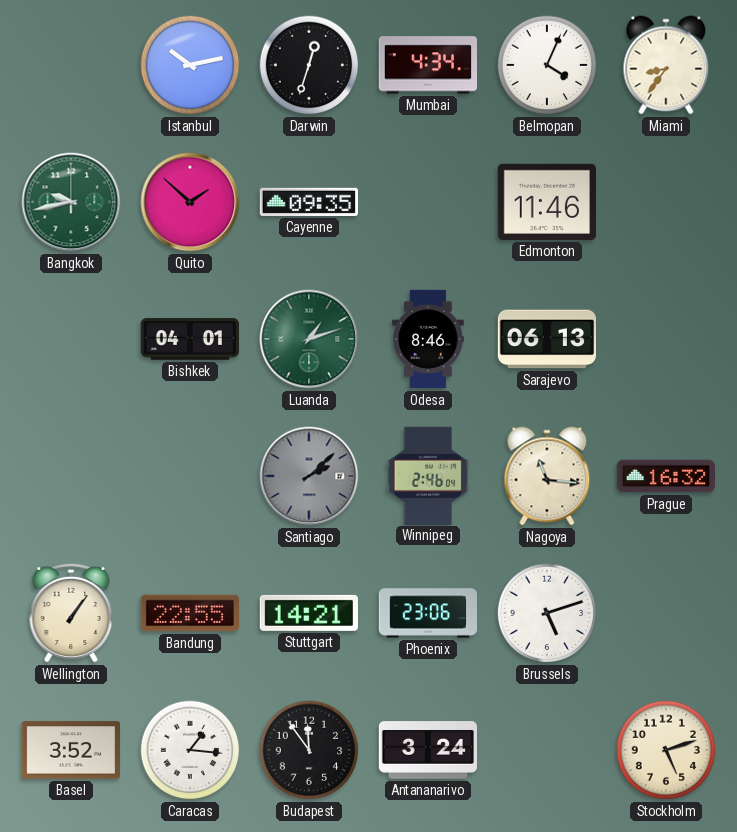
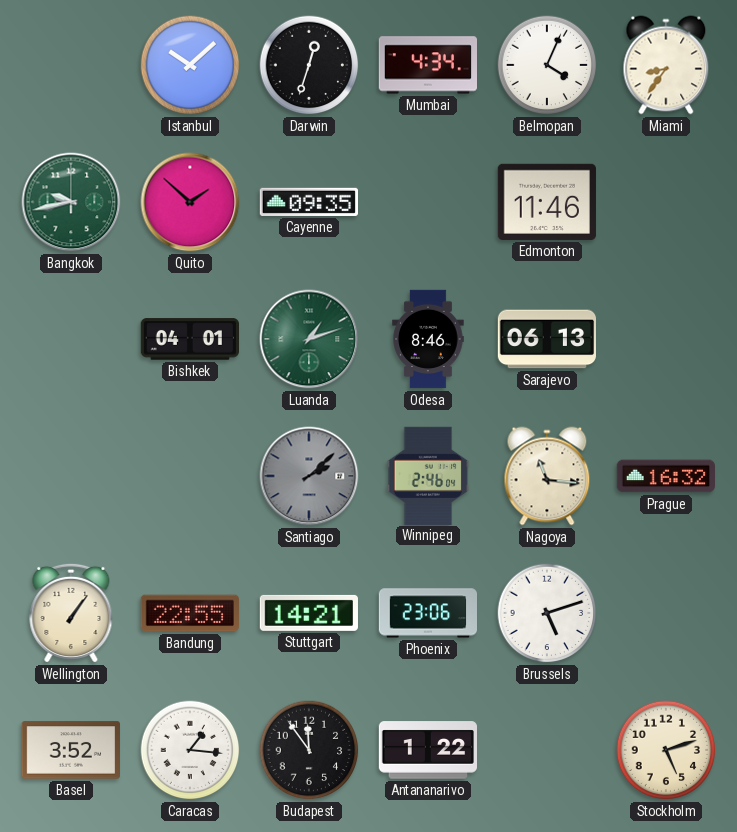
Istanbul: 10:13 -> 10:08
Antananarivo: 3:24 -> 1:22
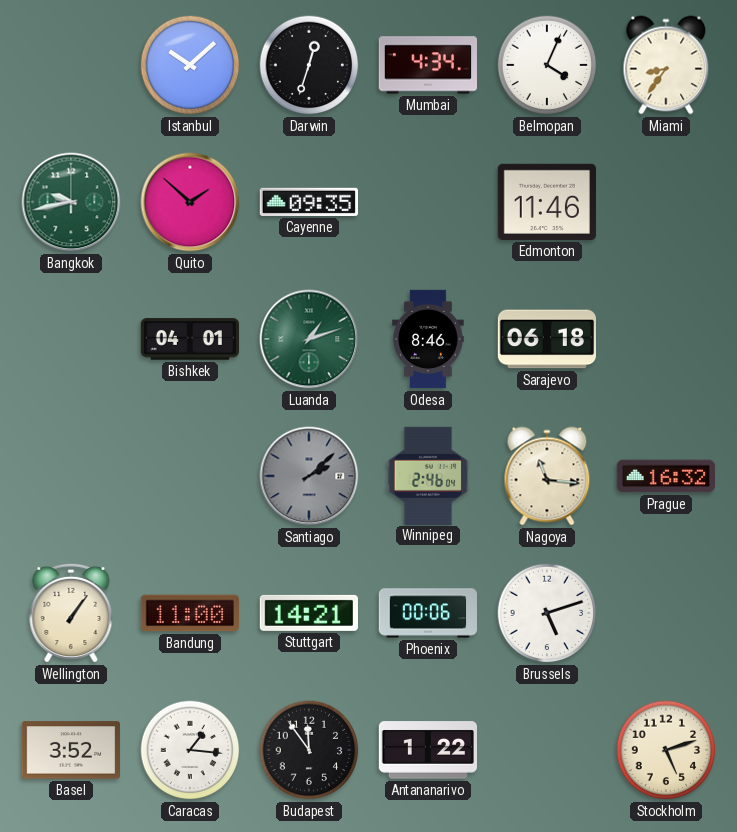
Sarajevo: 06:13 -> 06:18
Bandung: 22:55 -> 11:00
Phoenix: 23:06 -> 00:06
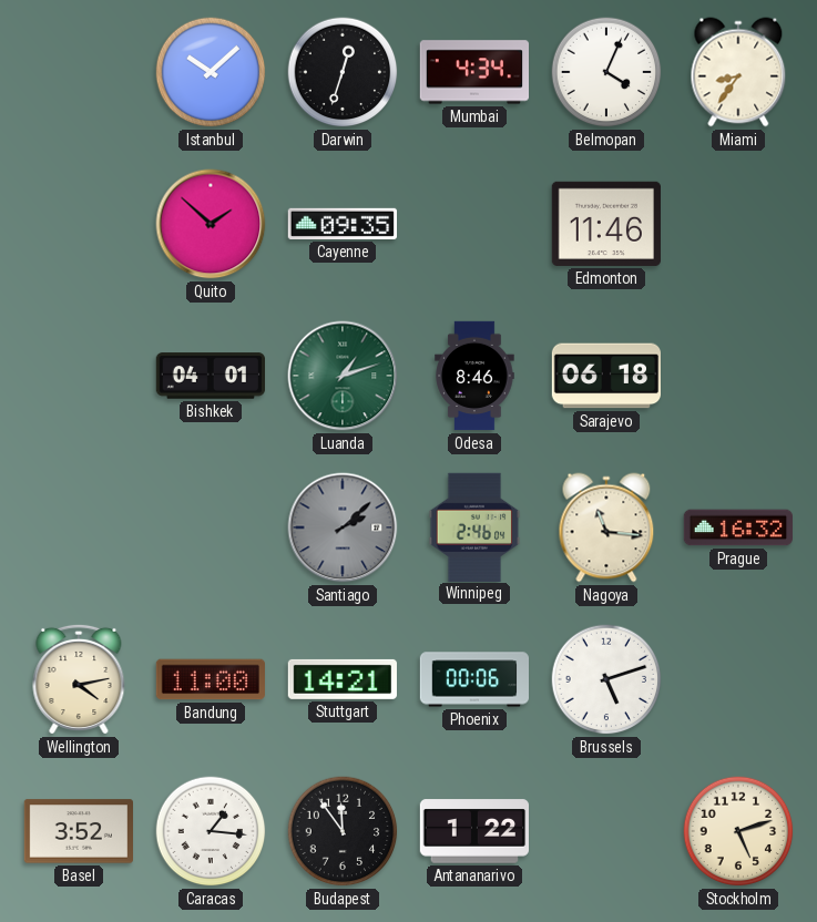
Bangkok: 9:43 -> none
Wellington: 1:06 -> 4:13
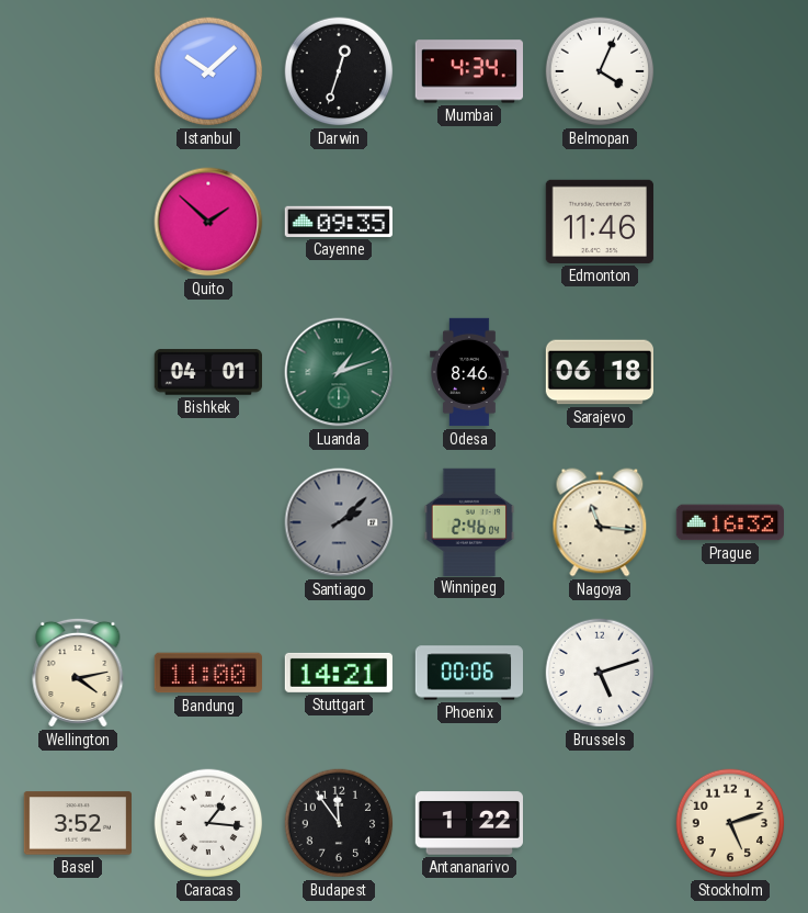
Miami: 8:36 -> none
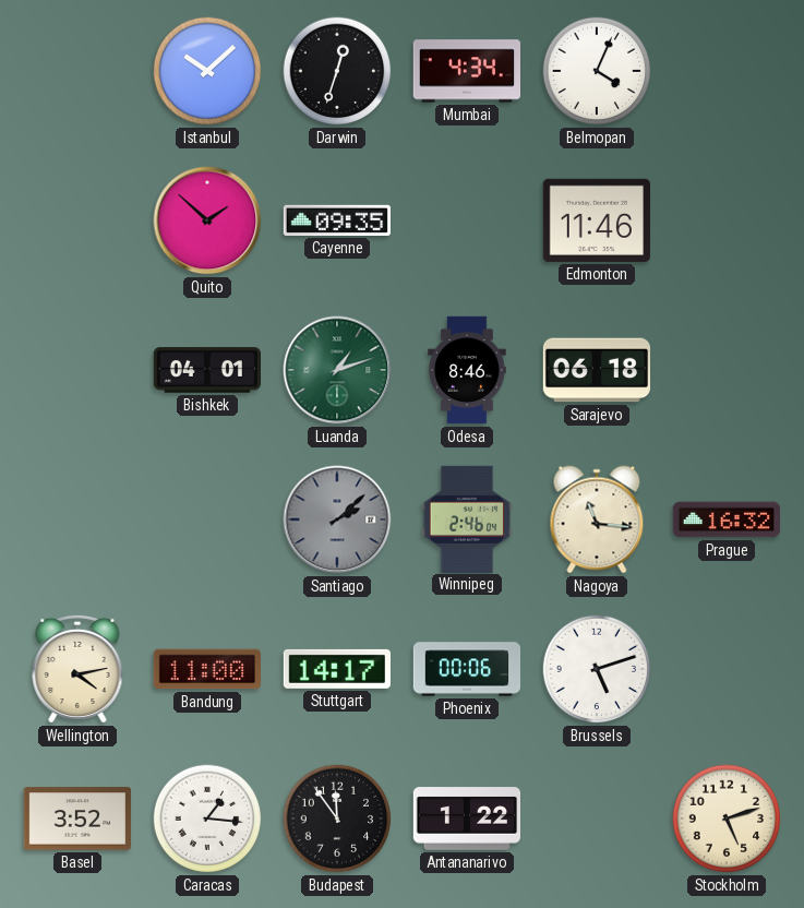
Stuttgart: 14:21 -> 14:17
